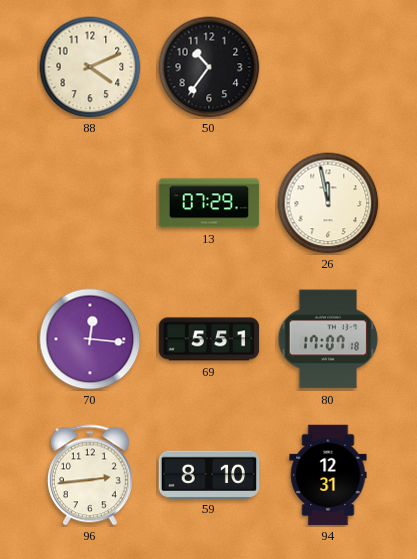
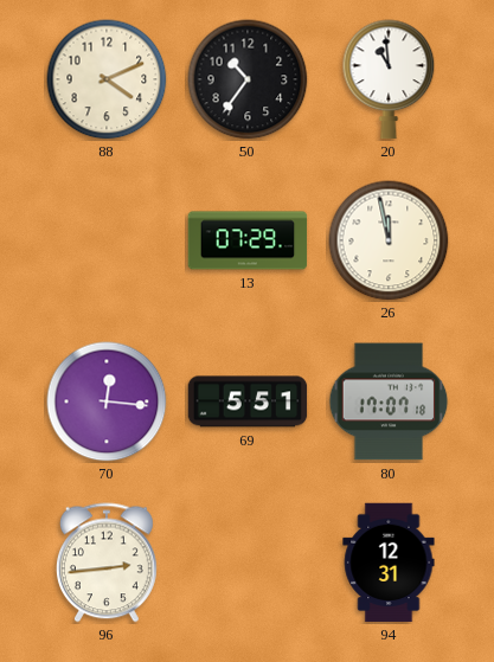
20: none -> 10:59
59: 8:10 -> none
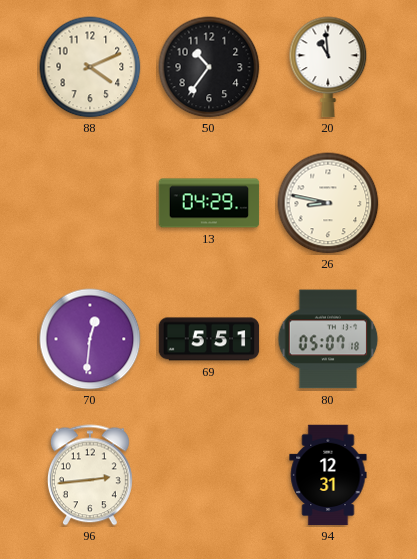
13: 07:29 -> 04:29
26: 11:58 -> 8:47
70: 12:16 -> 12:31
80: 17:07 -> 05:07
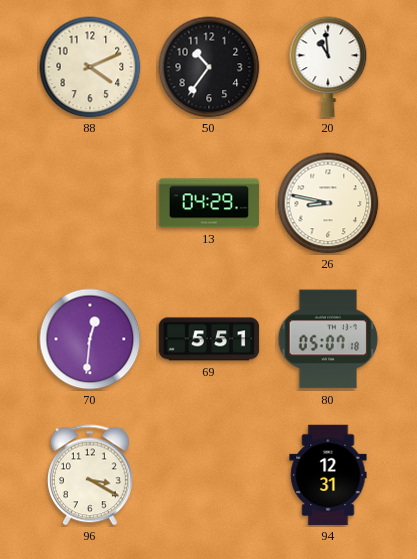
96: 2:44 -> 3:20
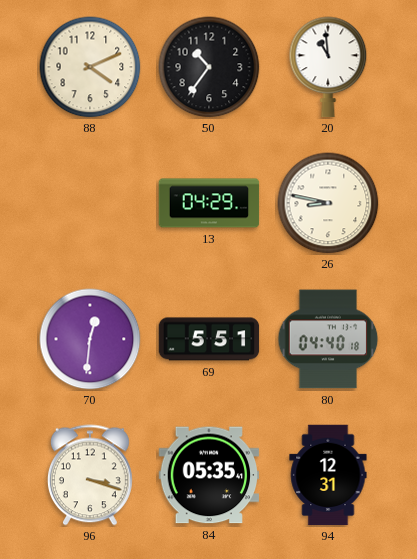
80: 05:07 -> 04:40
96: 3:20 -> 3:18
84: none -> 05:35
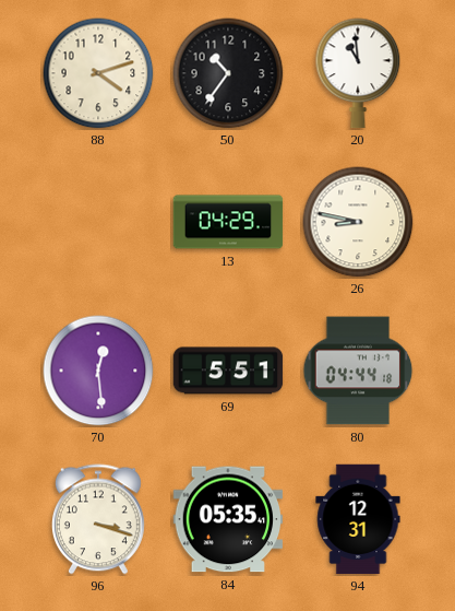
88: 4:11 -> 4:12
70: 12:31 -> 12:29
80: 04:40 -> 04:44
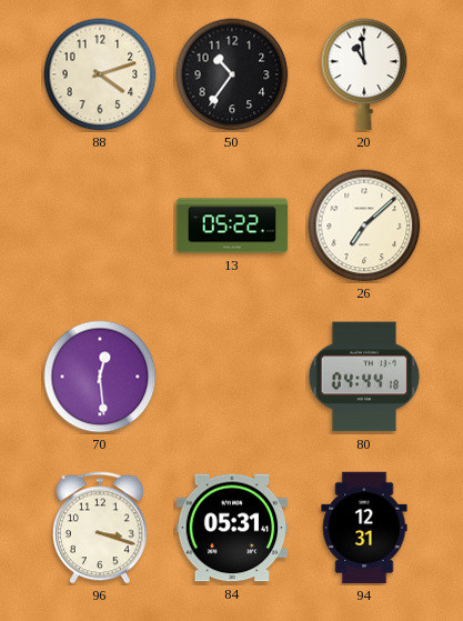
13: 04:29 -> 05:22
26: 8:47 -> 7:08
69: 5:51 -> none
84: 05:35 -> 05:31
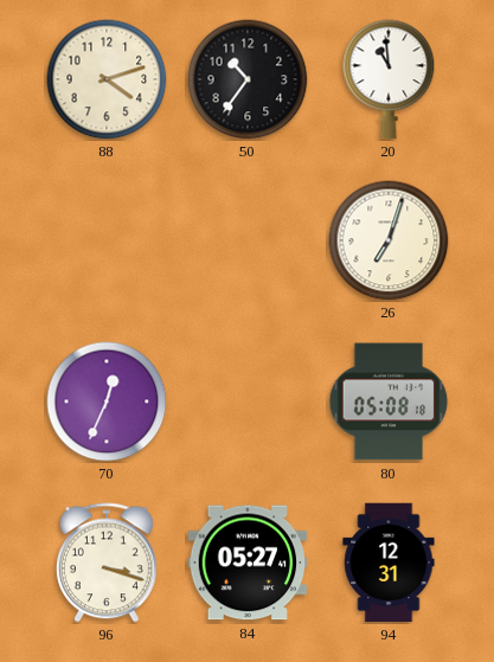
13: 05:22 -> none
26: 7:08 -> 7:03
70: 12:29 -> 12:34
80: 04:44 -> 05:08
84: 05:31 -> 05:27
